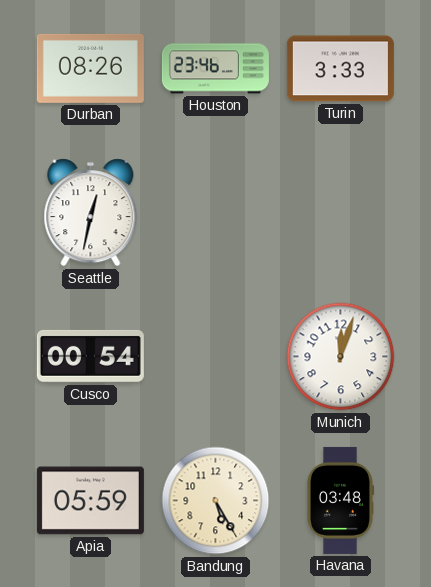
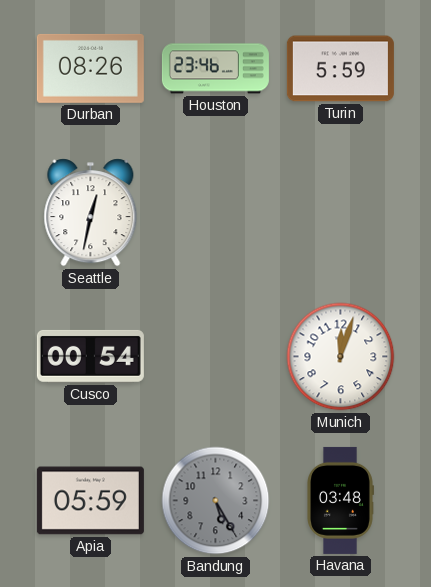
Turin: 3:33 -> 5:59
Bandung dial: cream -> grey
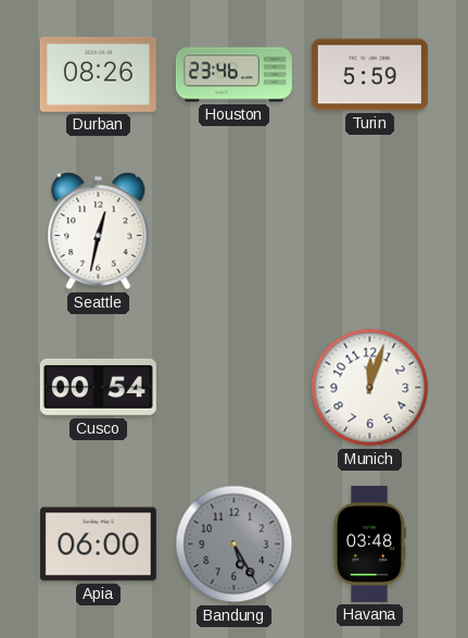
Apia: 05:59 -> 06:00
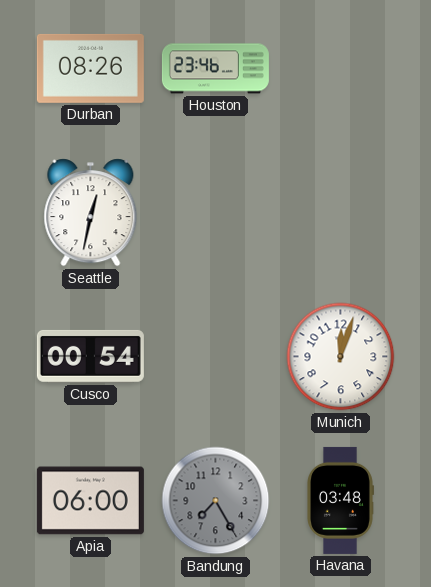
Turin: 5:59 -> none
Bandung: 5:25 -> 7:25
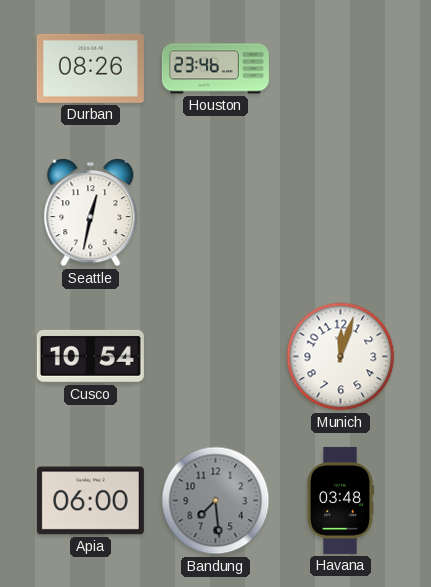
Cusco: 00:54 -> 10:54
Bandung: 7:25 -> 7:29
